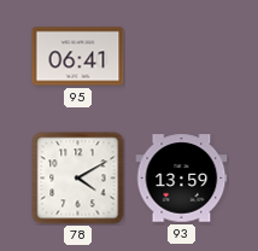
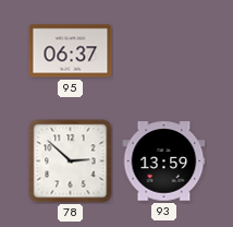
95: 06:41 -> 06:37
78: 4:10 -> 2:52
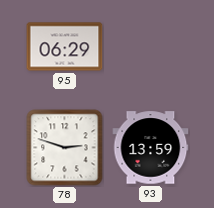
95: 06:37 -> 06:29
78: 2:52 -> 2:48
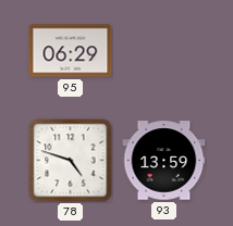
78: 2:48 -> 4:48
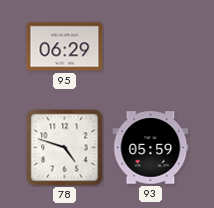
93: 13:59 -> 05:59
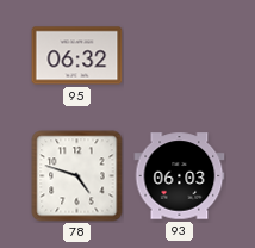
95: 06:29 -> 06:32
93: 05:59 -> 06:03
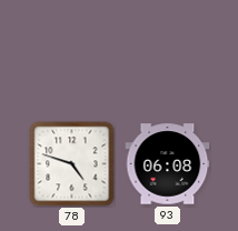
95: 06:32 -> none
93: 06:03 -> 06:08
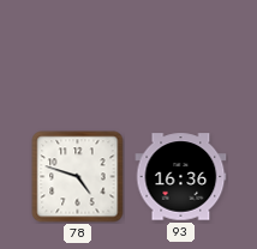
93: 06:08 -> 16:36
